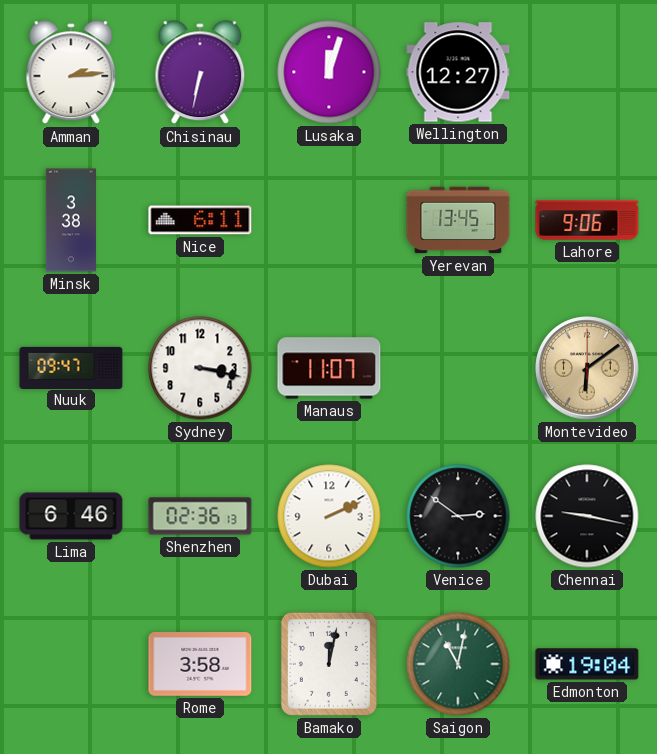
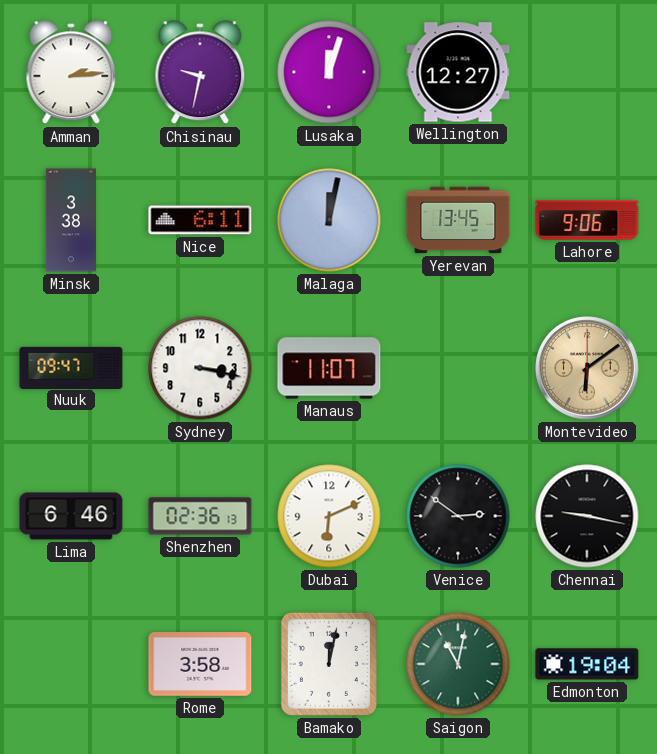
Chisinau: 6:32 -> 9:32
Malaga: none -> 12:02
Dubai: 2:11 -> 6:11
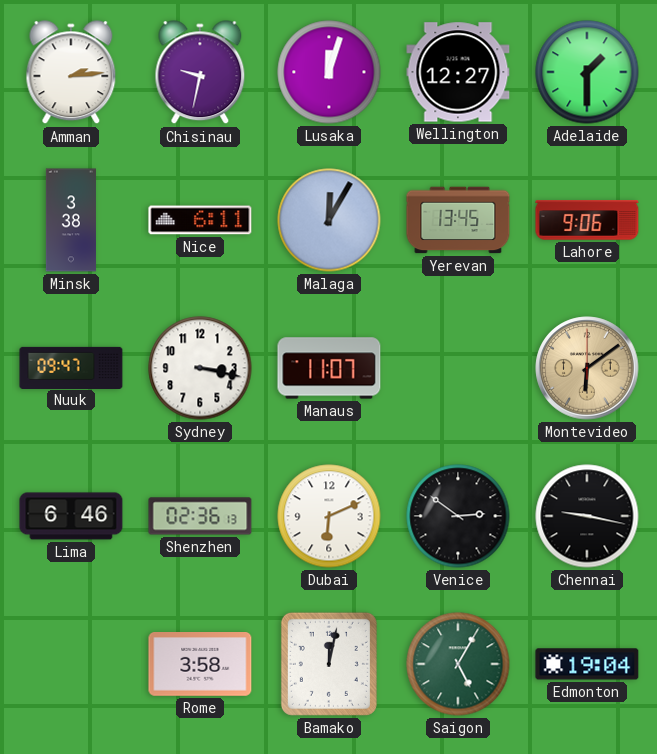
Adelaide: none -> 1:30
Malaga: 12:02 -> 12:05
Saigon: 11:02 -> 5:05
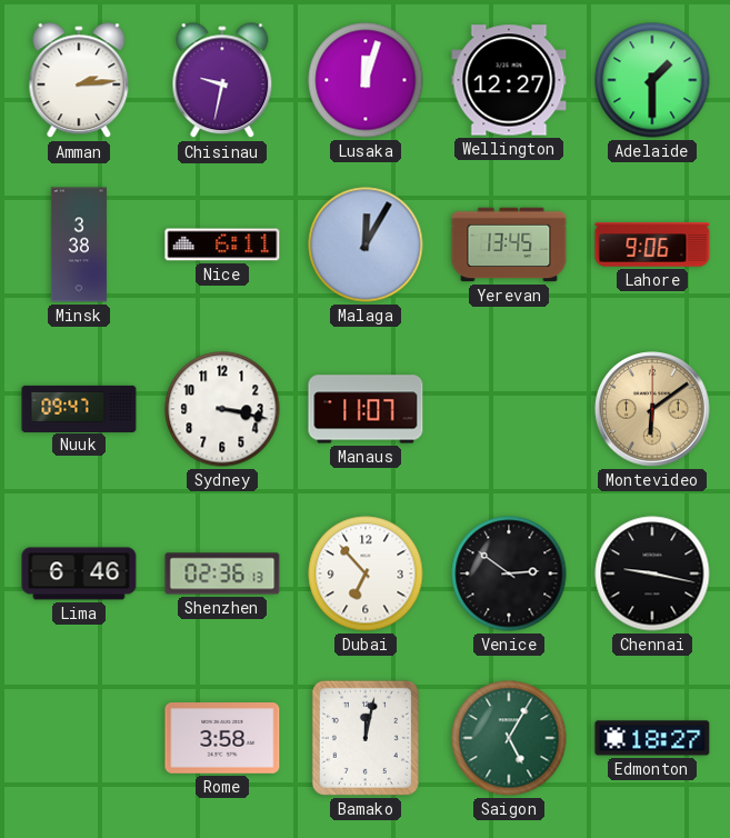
Dubai: 6:11 -> 6:53
Edmonton: 19:04 -> 18:27
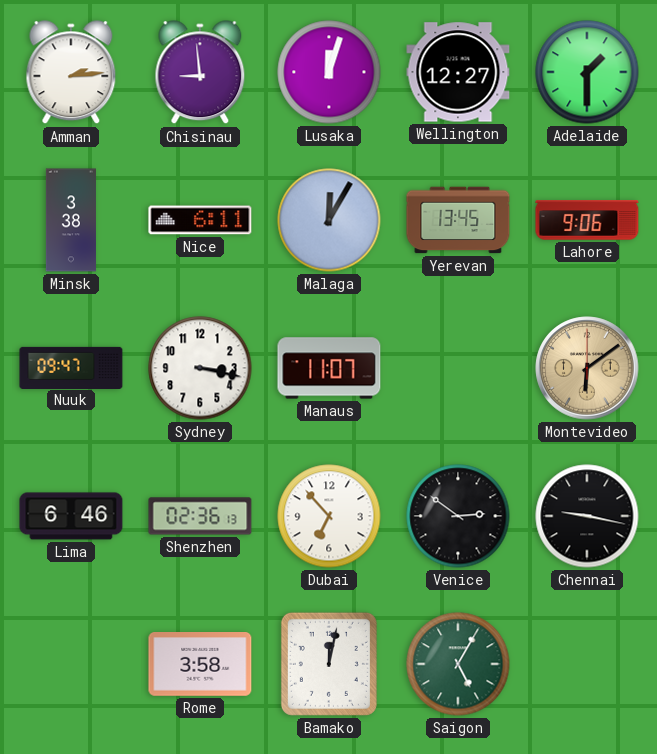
Chisinau: 9:32 -> 8:59
Edmonton: 18:27 -> none
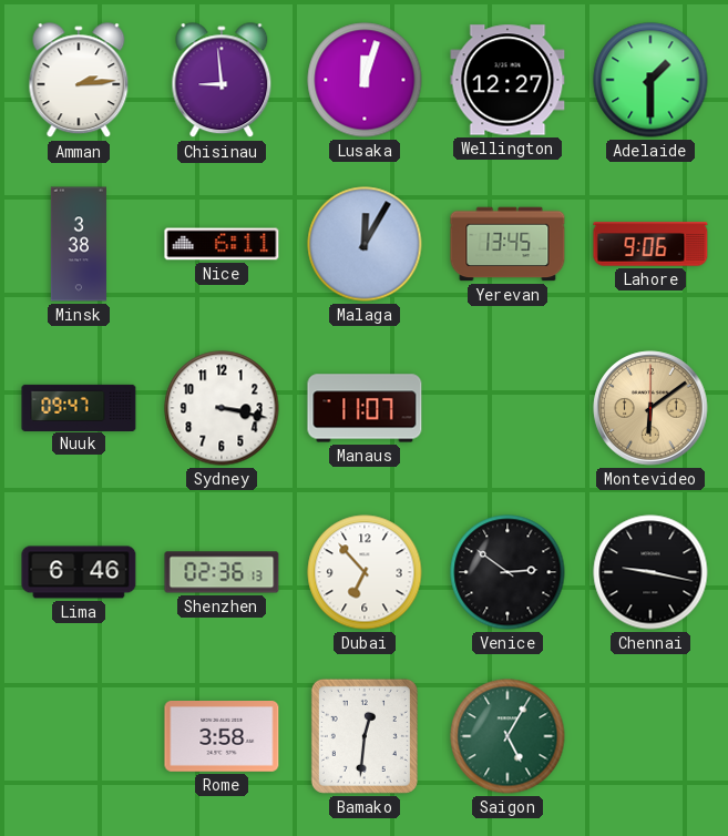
Bamako: 12:02 -> 12:31
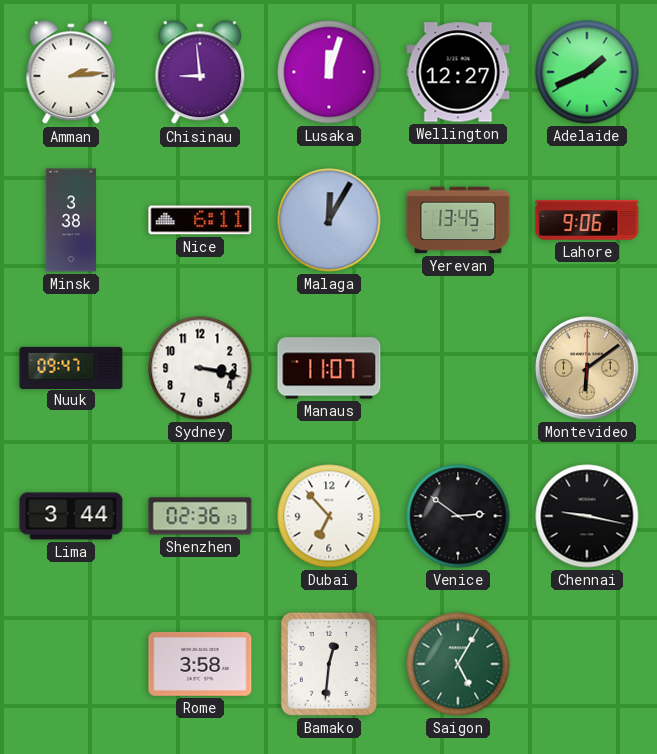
Adelaide: 1:30 -> 1:41
Lima: 6:46 -> 3:44
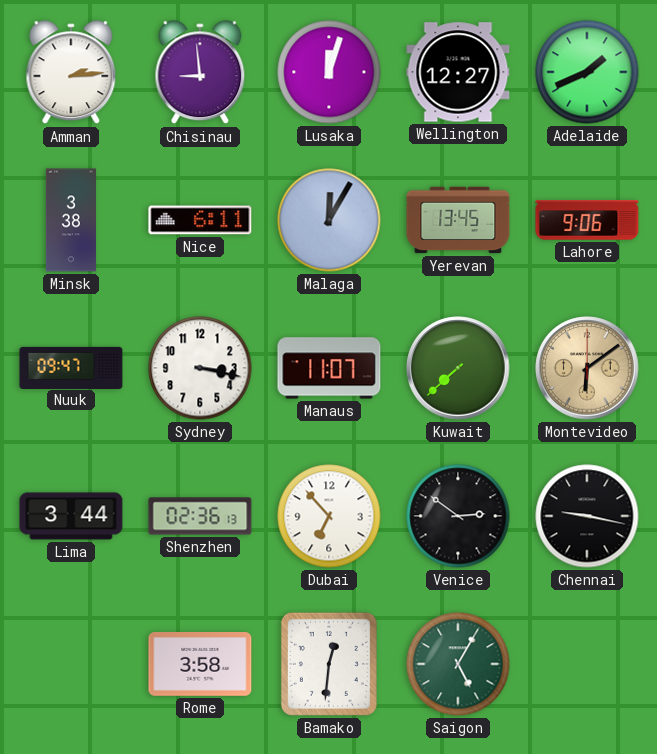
Kuwait: none -> 7:38
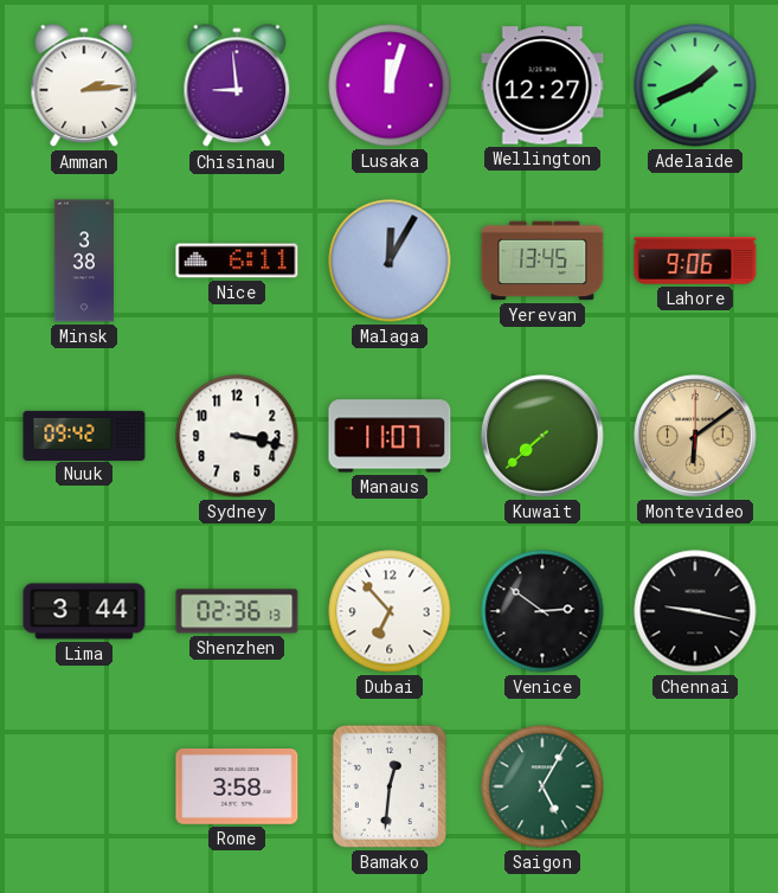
Nuuk: 09:47 -> 09:42
